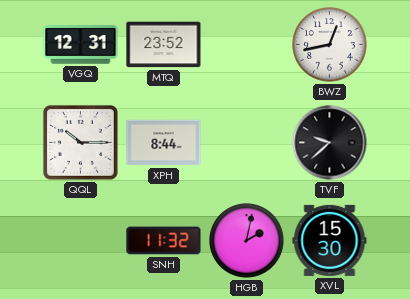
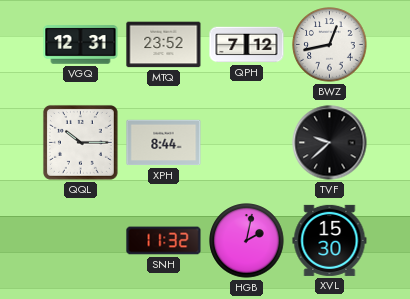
QPH: none -> 7:12
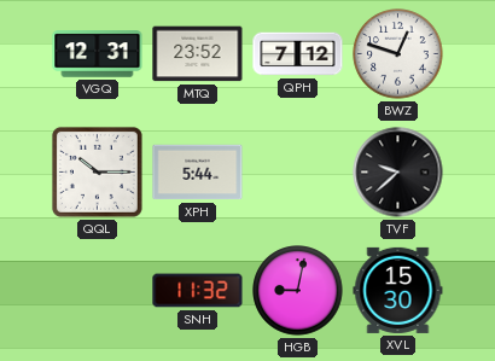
BWZ: 12:43 -> 12:48
XPH: 8:44 -> 5:44
HGB: 2:02 -> 9:02
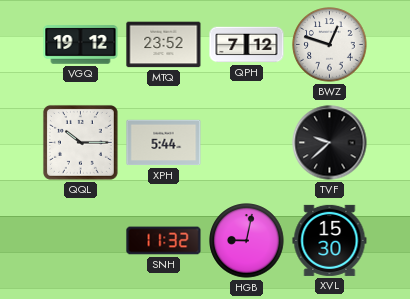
VGQ: 12:31 -> 19:12
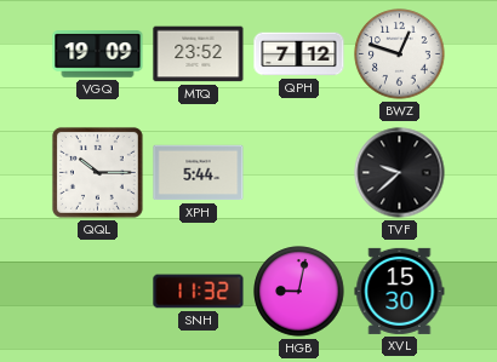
VGQ: 19:12 -> 19:09
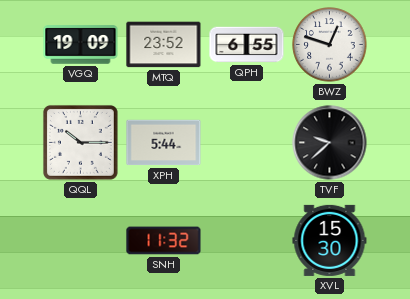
QPH: 7:12 -> 6:55
HGB: 9:02 -> none
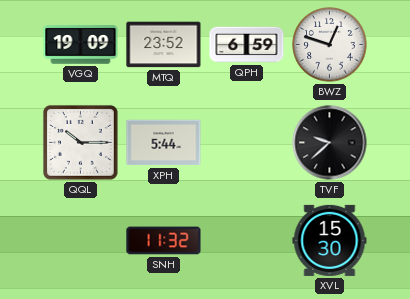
QPH: 6:55 -> 6:59
